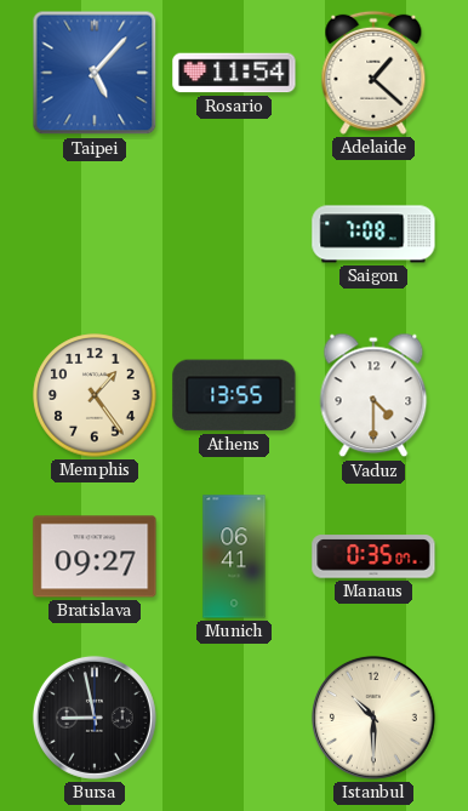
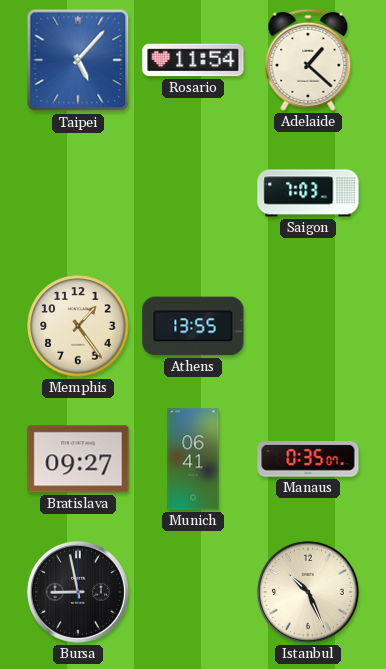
Saigon: 7:08 -> 7:03
Vaduz: 4:30 -> none
Istanbul: 10:30 -> 10:26
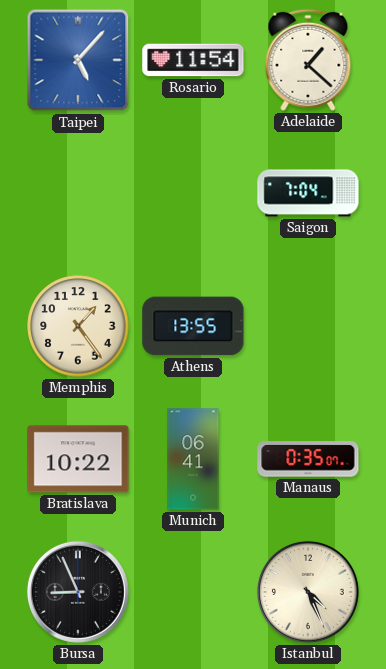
Saigon: 7:03 -> 7:04
Bratislava: 09:27 -> 10:22
Bursa: 8:58 -> 8:56
Istanbul: 10:26 -> 4:26
